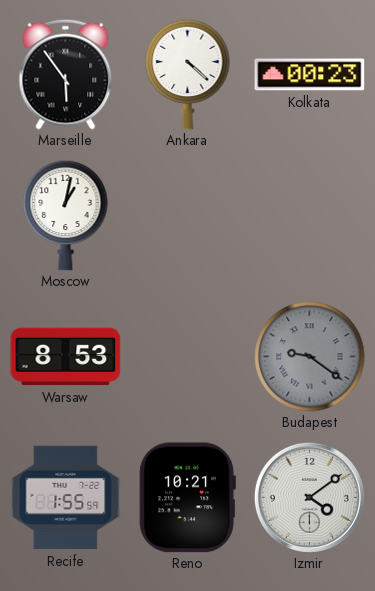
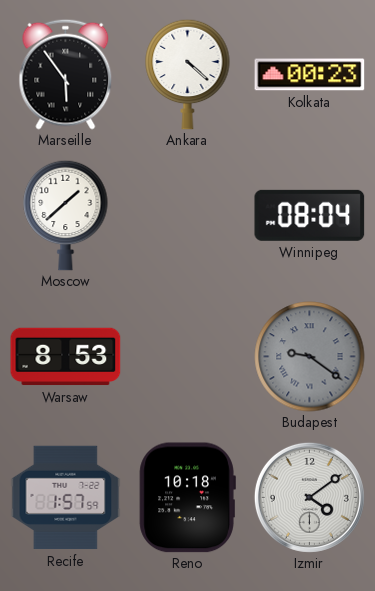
Moscow: 1:02 -> 1:38
Winnipeg: none -> 08:04
Recife: 1:55 -> 1:57
Reno: 10:21 -> 10:18
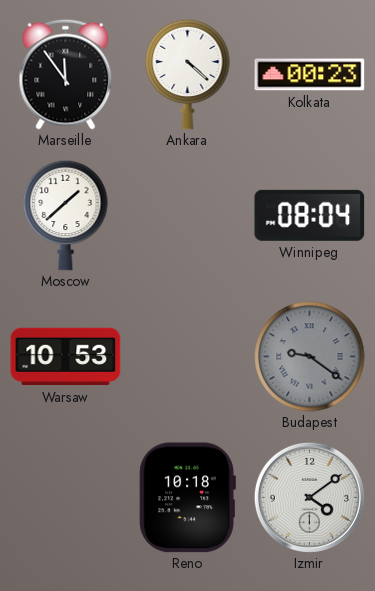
Marseille: 5:54 -> 11:54
Warsaw: 8:53 -> 10:53
Recife: 1:57 -> none
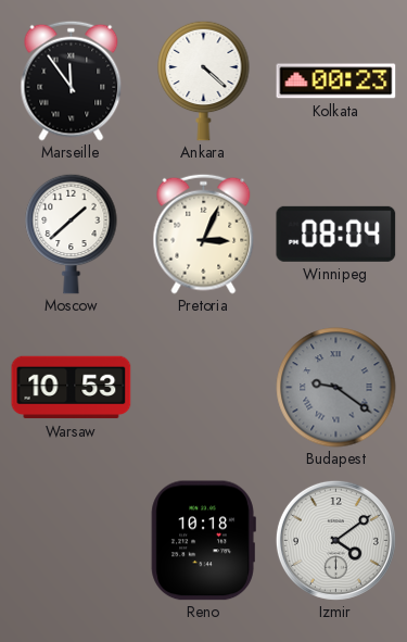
Pretoria: none -> 3:04
